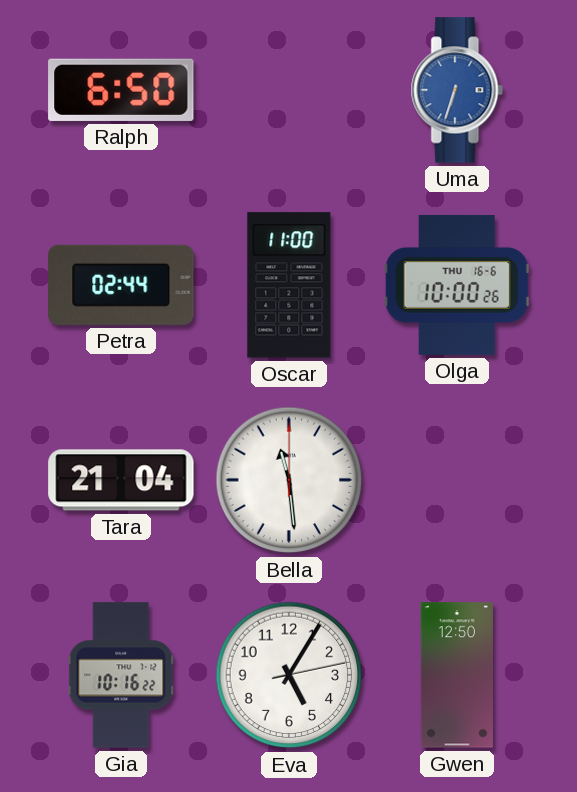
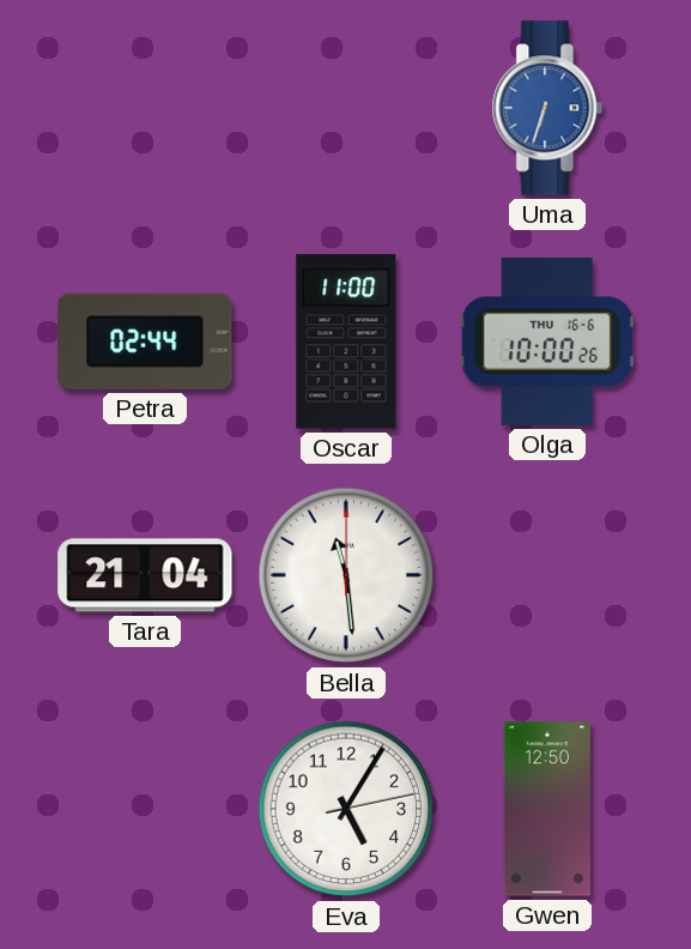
Ralph: 6:50 -> none
Gia: 10:16 -> none
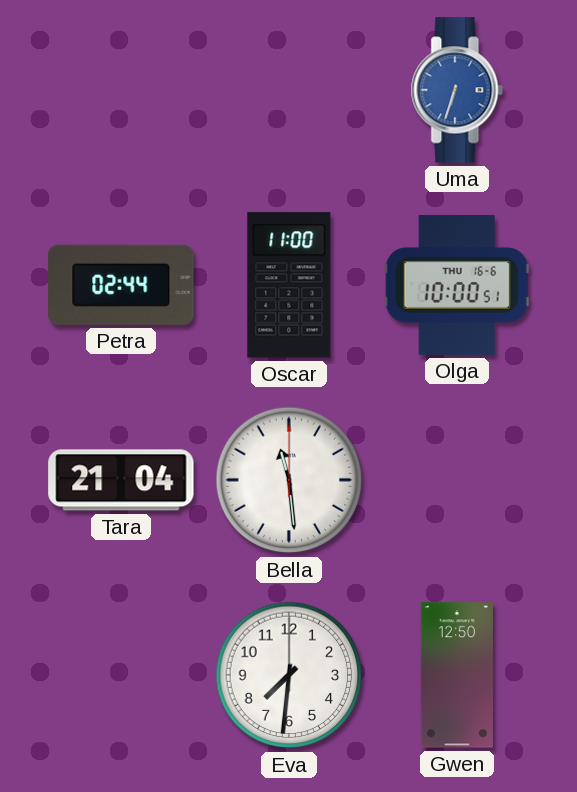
Olga: 10:00:26 -> 10:00:51
Eva: 5:05 -> 7:31
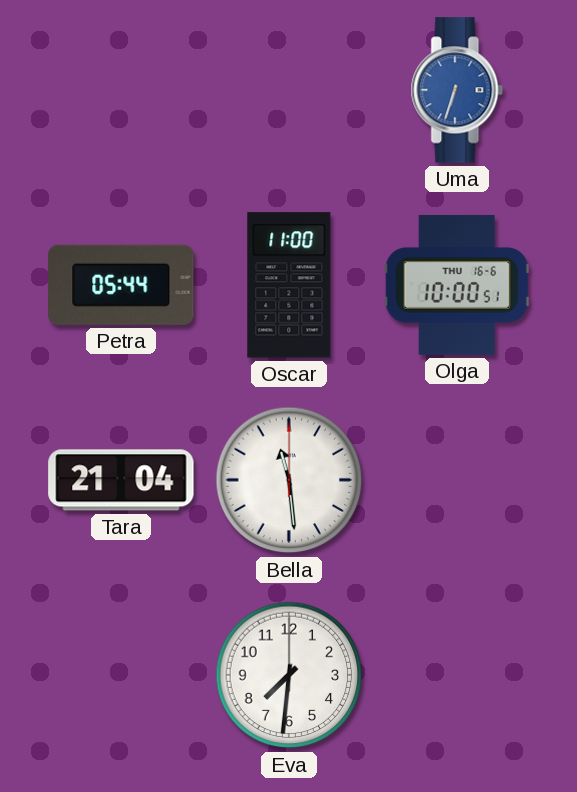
Petra: 02:44 -> 05:44
Gwen: 12:50 -> none
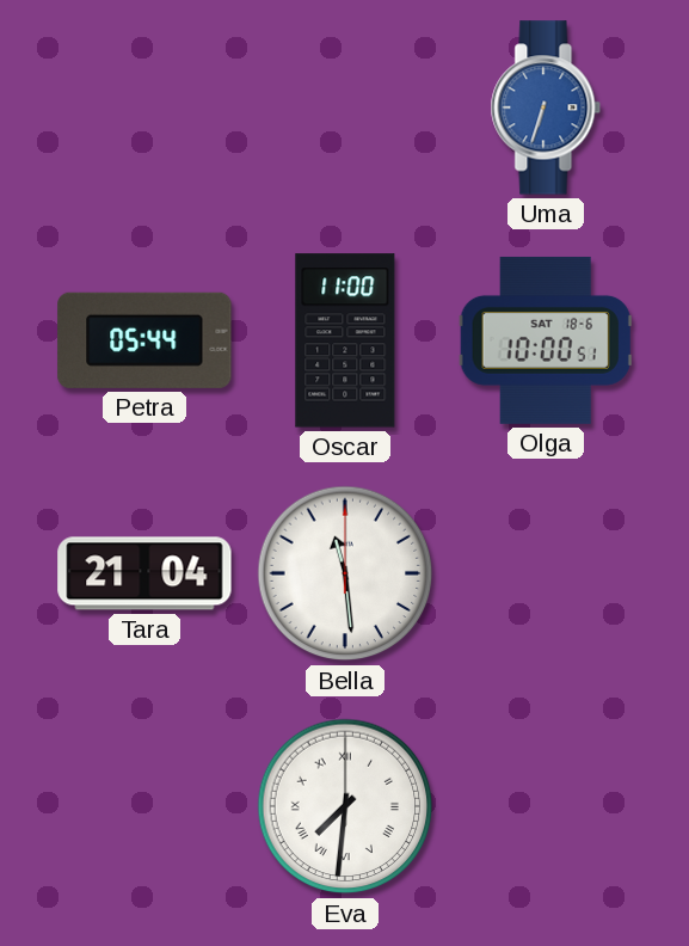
Olga date: THU 16-6 -> SAT 18-6
Eva numerals: Arabic -> Roman
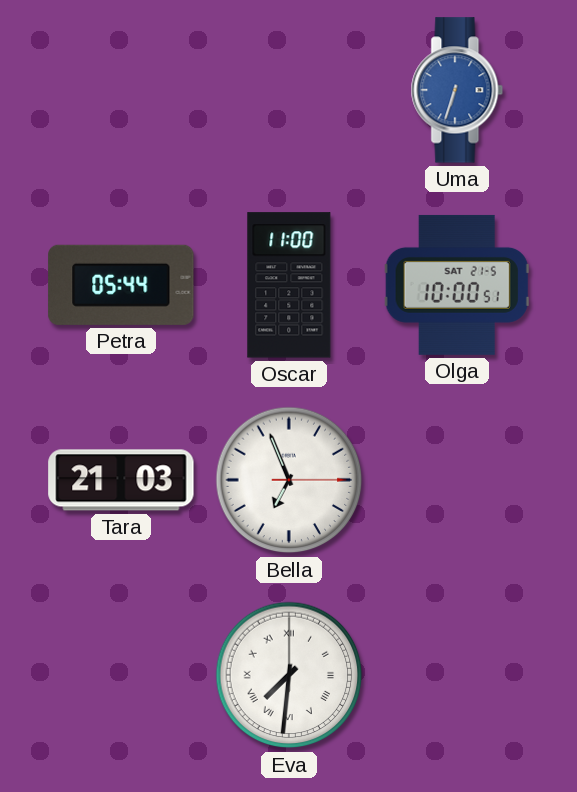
Olga date: SAT 18-6 -> SAT 21-5
Tara: 21:04 -> 21:03
Bella: 11:29 -> 6:56
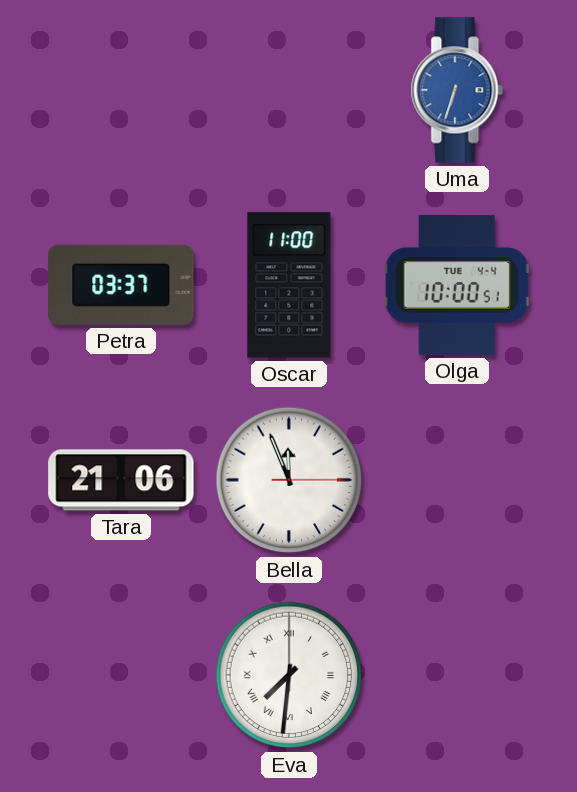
Petra: 05:44 -> 03:37
Olga date: SAT 21-5 -> TUE 4-4
Tara: 21:03 -> 21:06
Bella: 6:56 -> 11:56
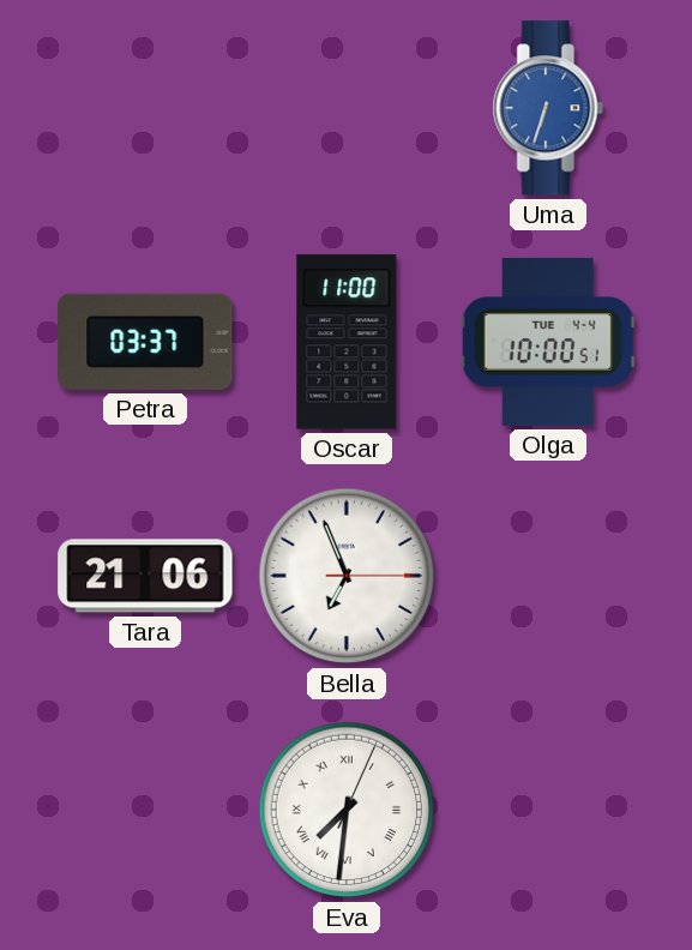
Bella: 11:56 -> 6:56
Eva: 7:31:00 -> 7:31:04
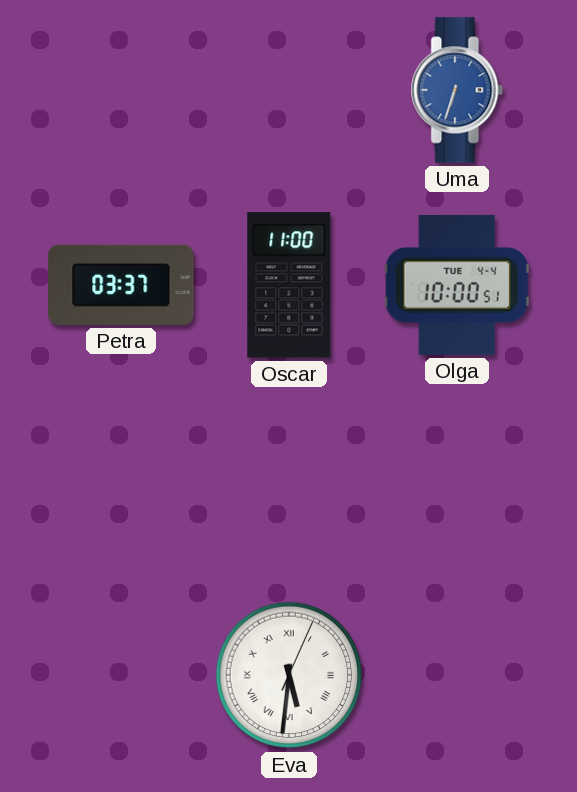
Tara: 21:06 -> none
Bella: 6:56 -> none
Eva: 7:31 -> 5:31
